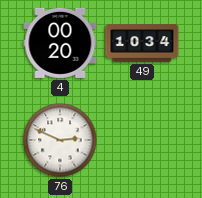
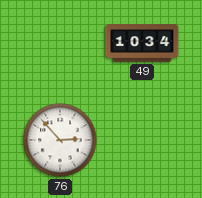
4: 00:20 -> none
76: 2:49 -> 2:53
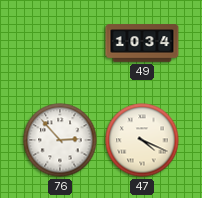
47: none -> 4:19
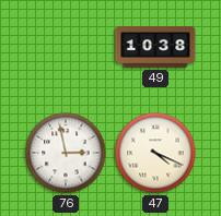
49: 10:34 -> 10:38
76: 2:53 -> 2:58
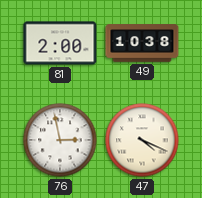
81: none -> 2:00
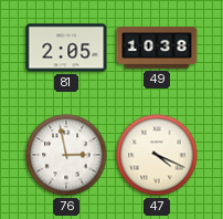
81: 2:00 -> 2:05
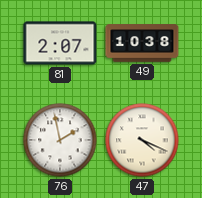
81: 2:05 -> 2:07
76: 2:58 -> 1:58
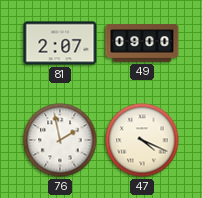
49: 10:38 -> 09:00
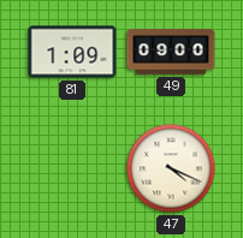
81: 2:07 -> 1:09
76: 1:58 -> none
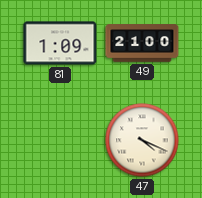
49: 09:00 -> 21:00
